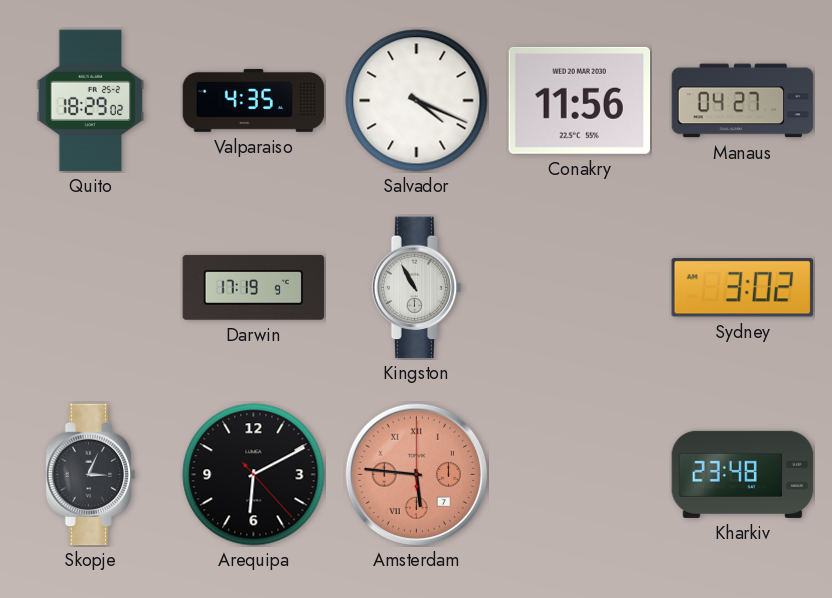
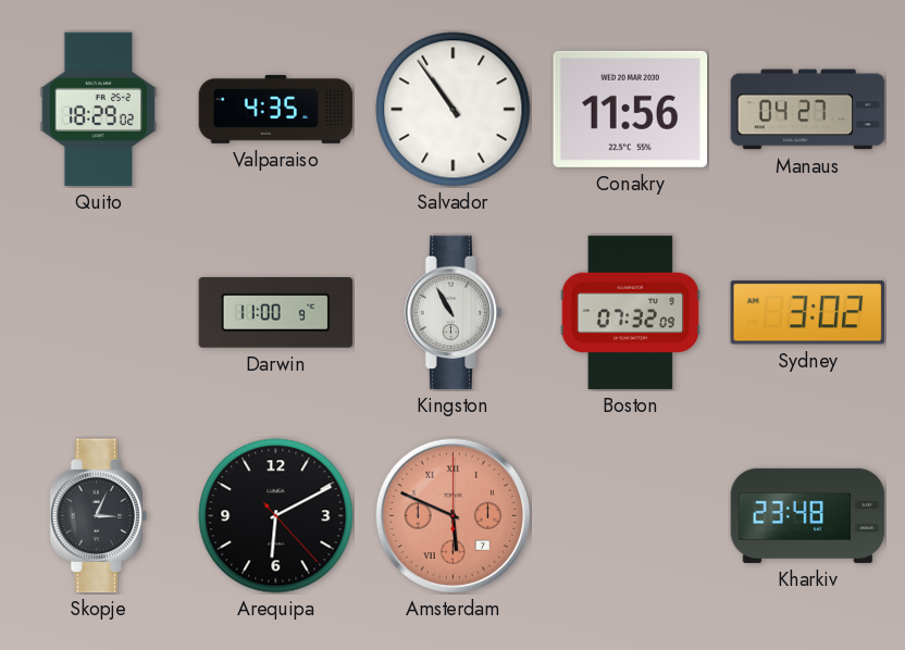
Salvador: 4:19 -> 10:54
Darwin: 17:19 -> 11:00
Boston: none -> 07:32
Amsterdam: 5:46 -> 5:49
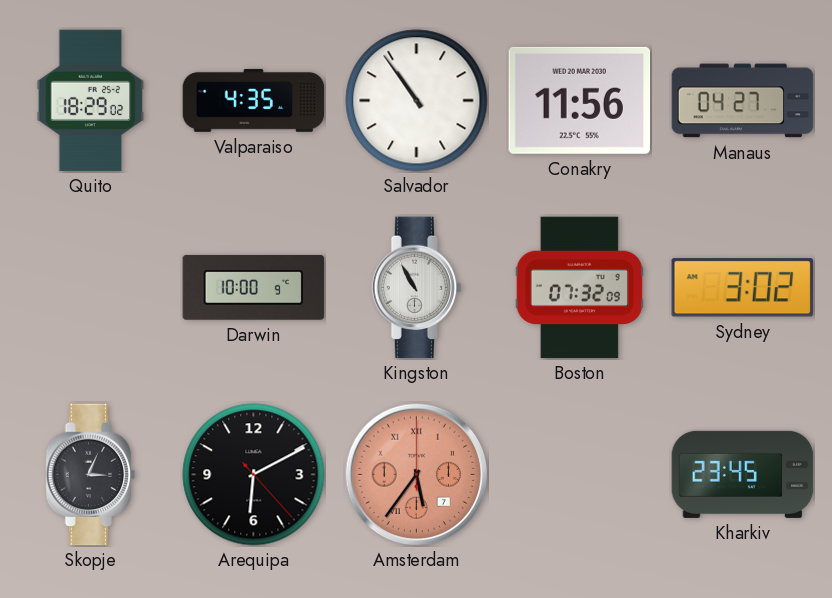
Darwin: 11:00 -> 10:00
Amsterdam: 5:49 -> 5:36
Kharkiv: 23:48 -> 23:45
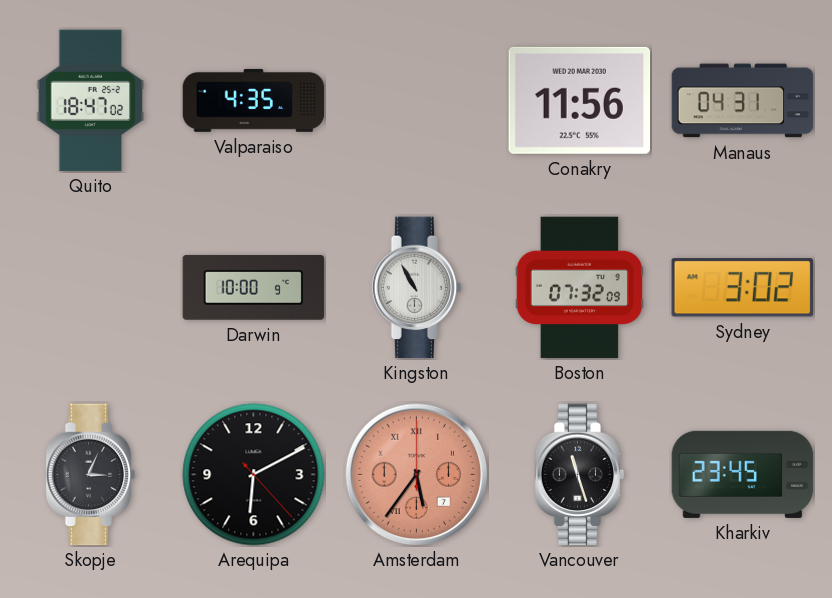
Quito: 18:29 -> 18:47
Salvador: 10:54 -> none
Manaus: 04:27 -> 04:31
Vancouver: none -> 11:27
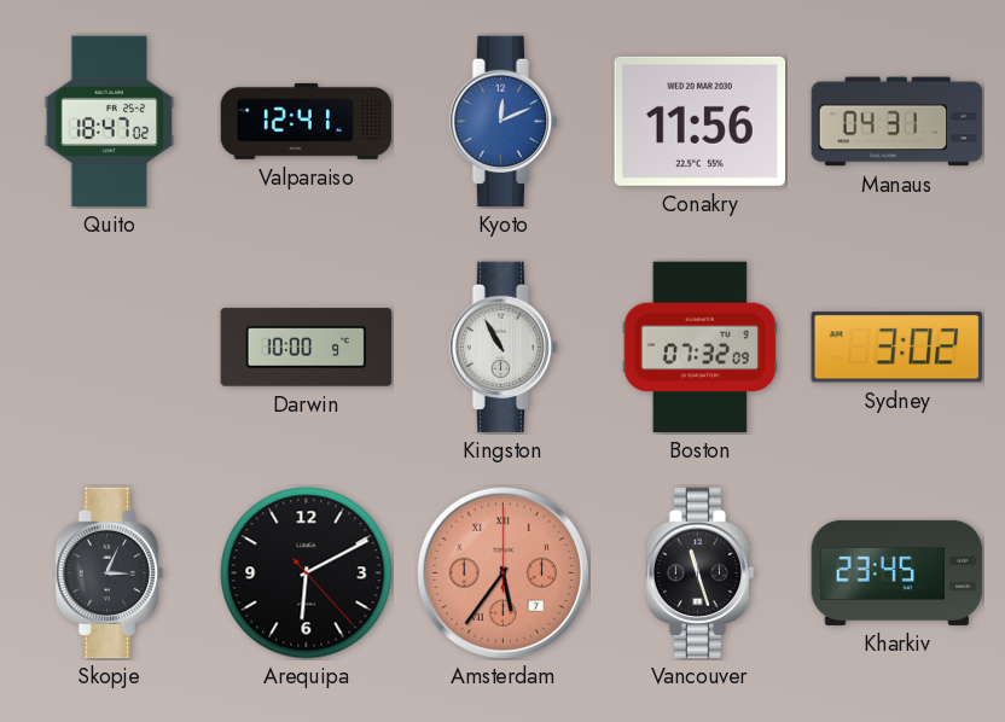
Valparaiso: 4:35 -> 12:41
Kyoto: none -> 12:11
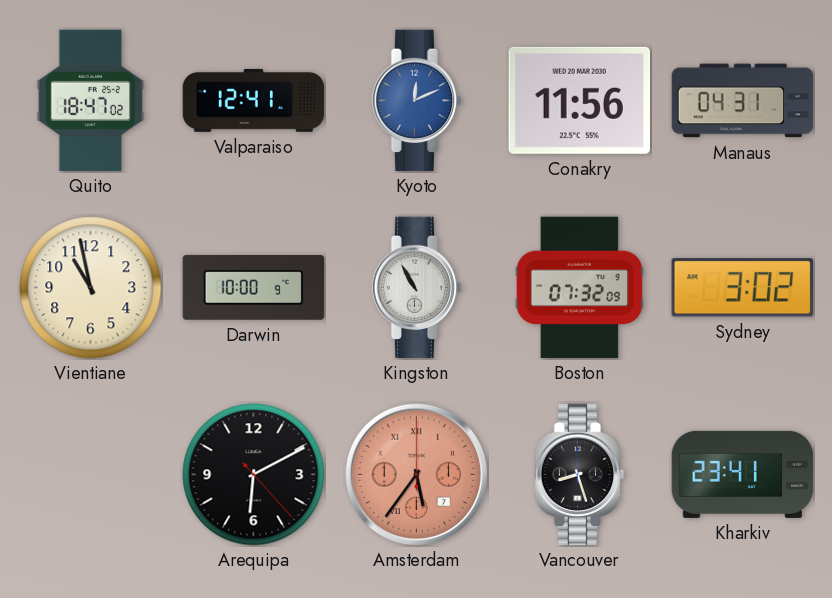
Vientiane: none -> 10:58
Skopje: 3:04 -> none
Vancouver: 11:27 -> 8:27
Kharkiv: 23:45 -> 23:41
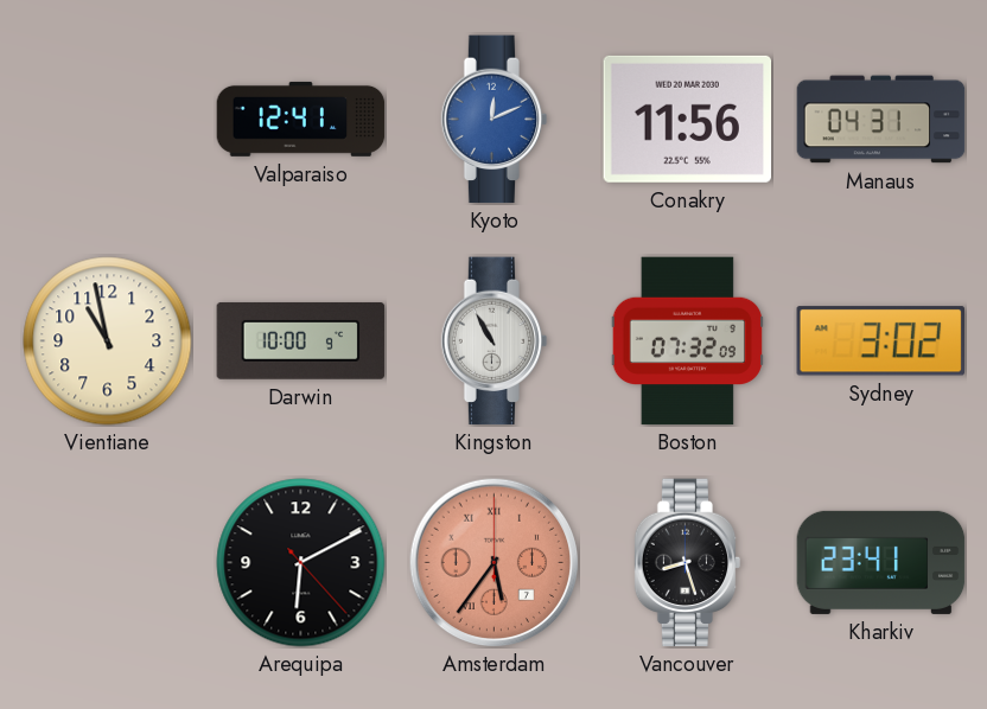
Quito: 18:47 -> none
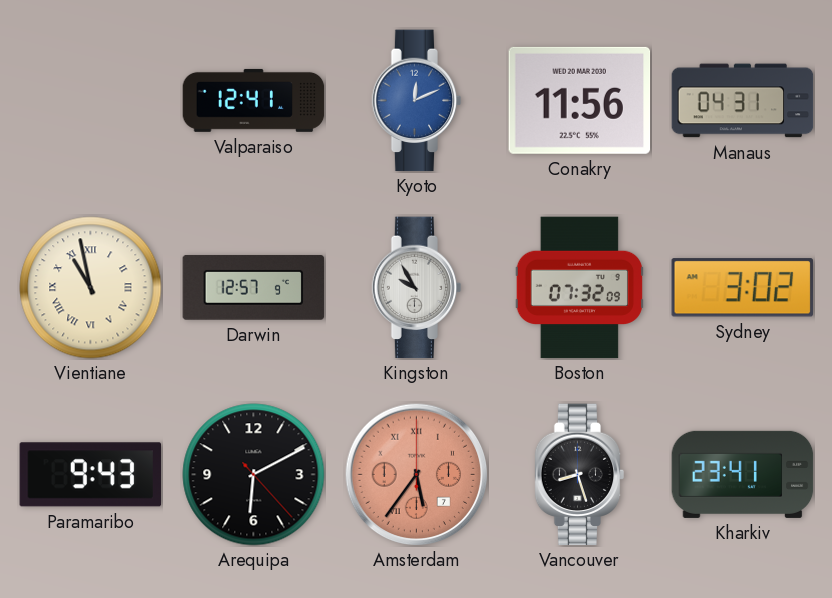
Vientiane numerals: Arabic -> Roman
Darwin: 10:00 -> 12:57
Kingston: 10:55 -> 9:55
Paramaribo: none -> 9:43
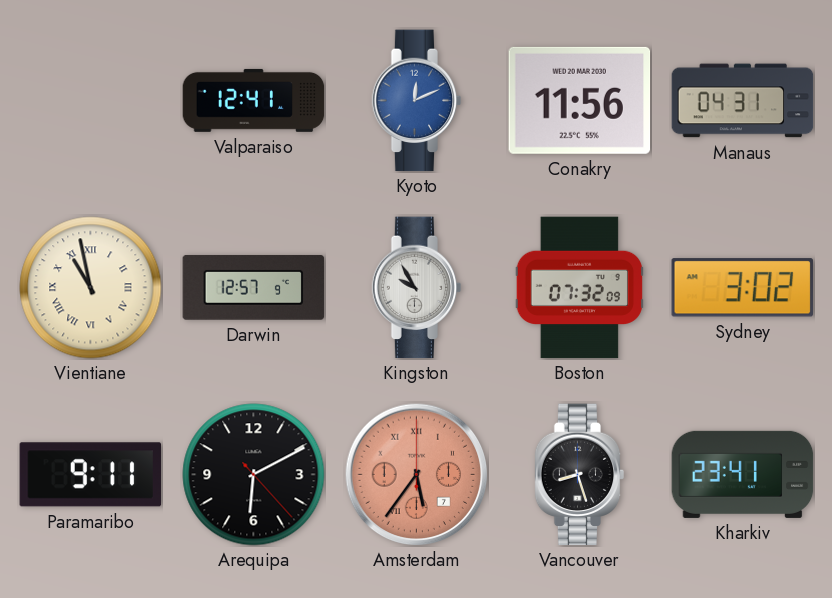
Paramaribo: 9:43 -> 9:11
